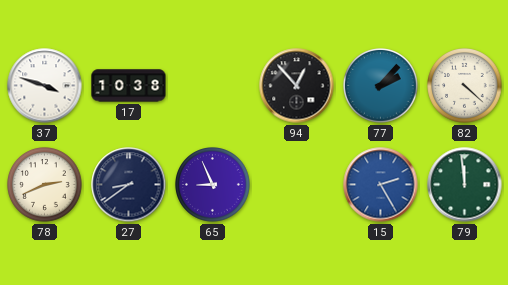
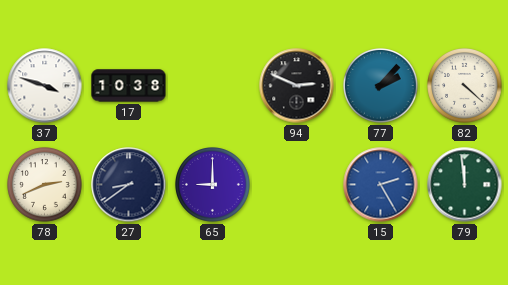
94: 12:53 -> 2:49
65: 8:56 -> 9:00
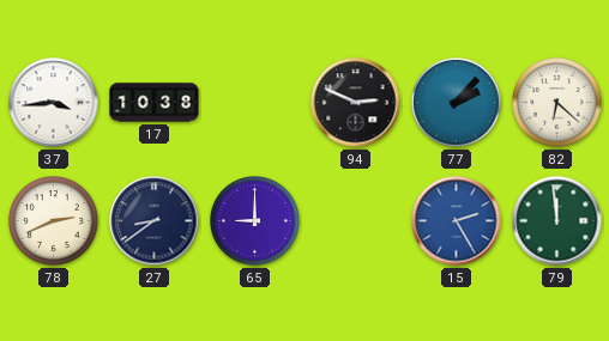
37: 3:48 -> 3:44
82: 4:22 -> 6:22
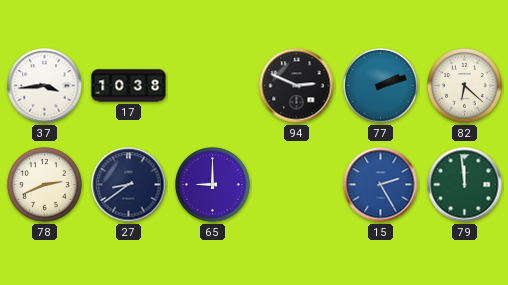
77: 2:07 -> 2:12
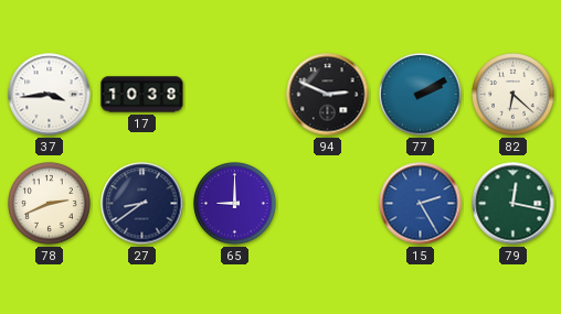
77: 2:12 -> 2:10
79: 11:59 -> 12:17
